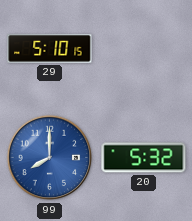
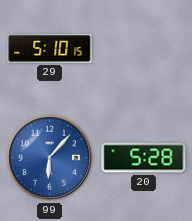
99: 8:00 -> 6:07
20: 5:32 -> 5:28
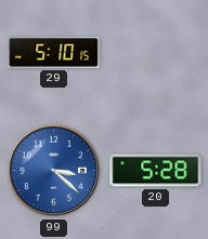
99: 6:07 -> 3:22
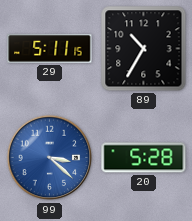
29: 5:10 -> 5:11
89: none -> 10:35
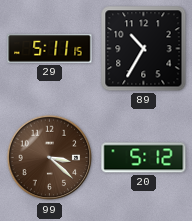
99 dial: blue -> brown
20: 5:28 -> 5:12
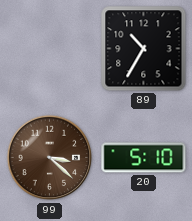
29: 5:11 -> none
20: 5:12 -> 5:10
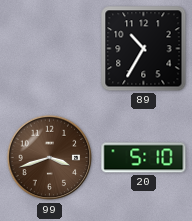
99: 3:22 -> 3:42
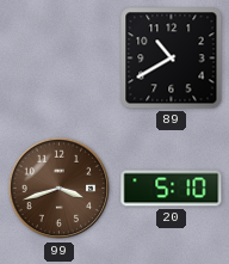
89: 10:35 -> 10:40
